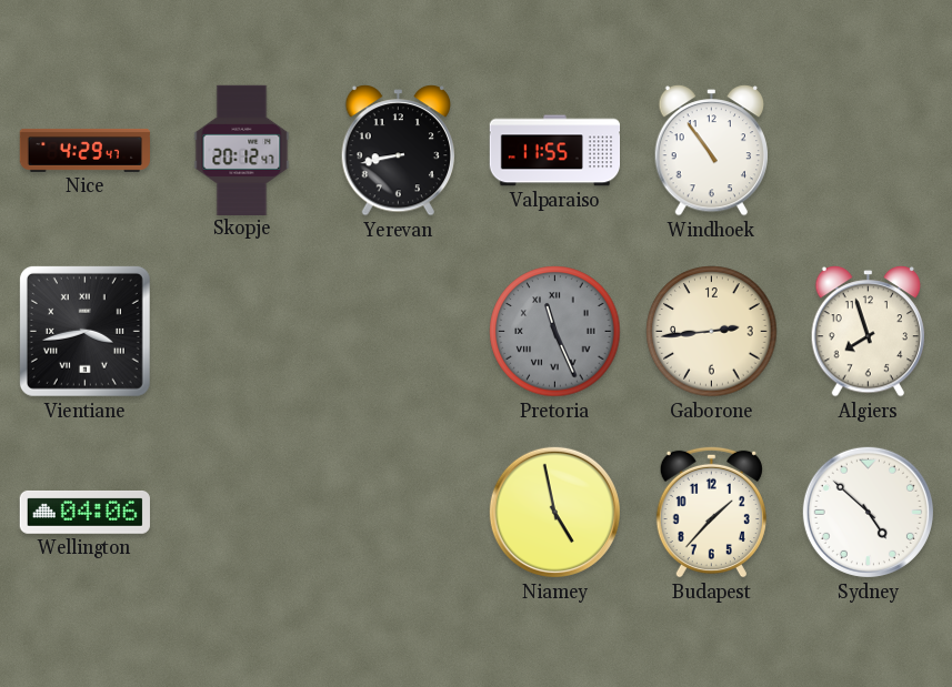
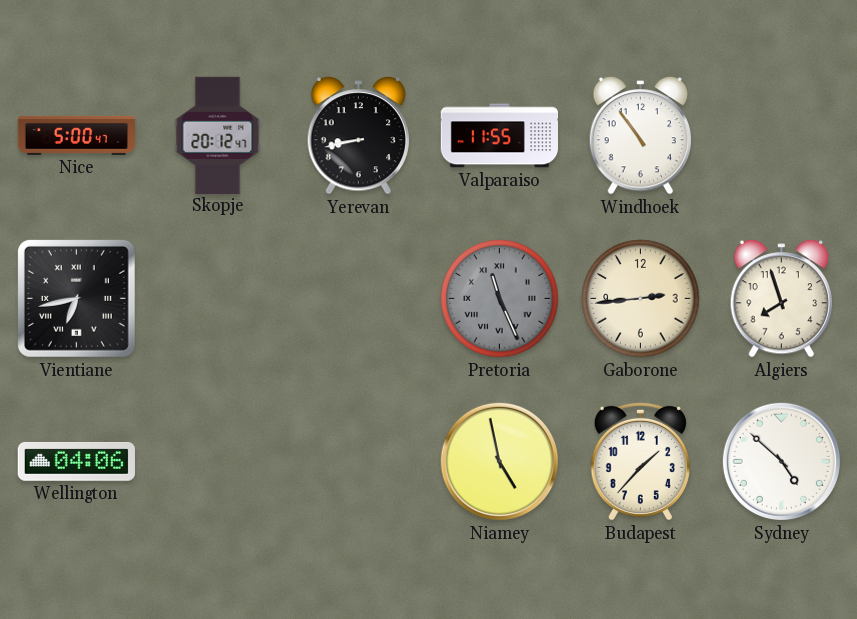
Nice: 4:29 -> 5:00
Vientiane: 3:43 -> 6:43
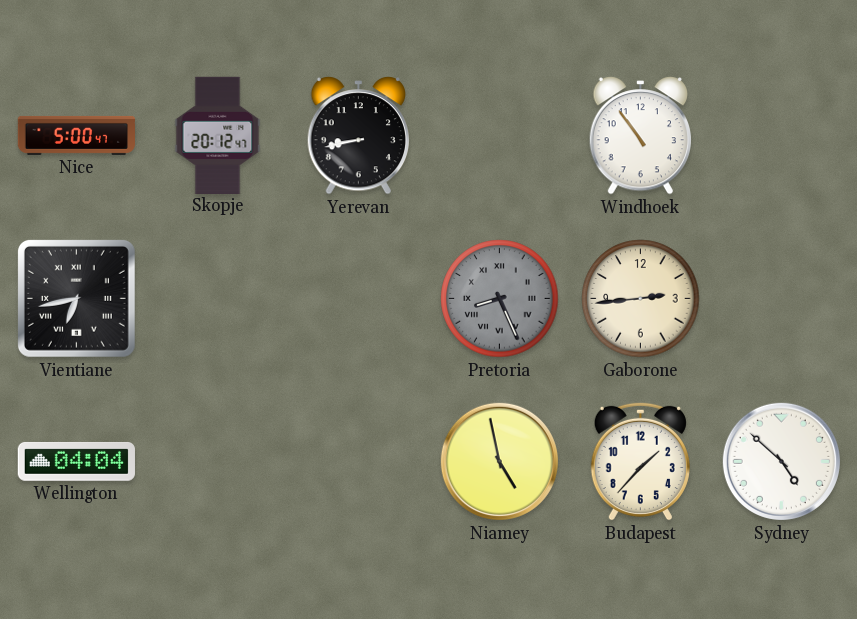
Valparaiso: 11:55 -> none
Pretoria: 11:26 -> 8:26
Algiers: 7:57 -> none
Wellington: 04:06 -> 04:04
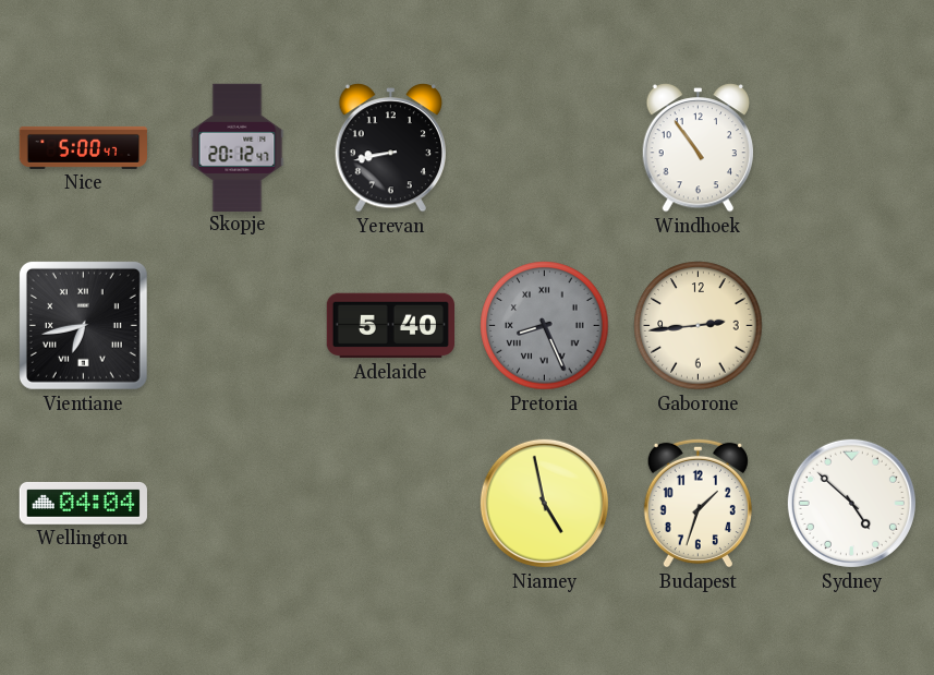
Adelaide: none -> 5:40
Budapest: 1:37 -> 1:33
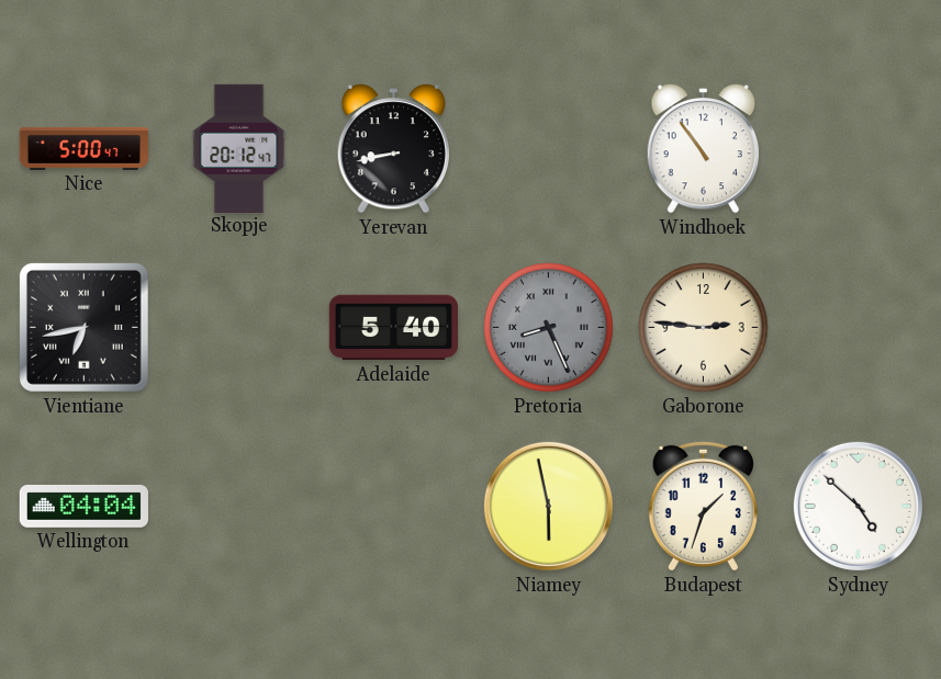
Gaborone: 2:44 -> 2:46
Niamey: 4:58 -> 5:58
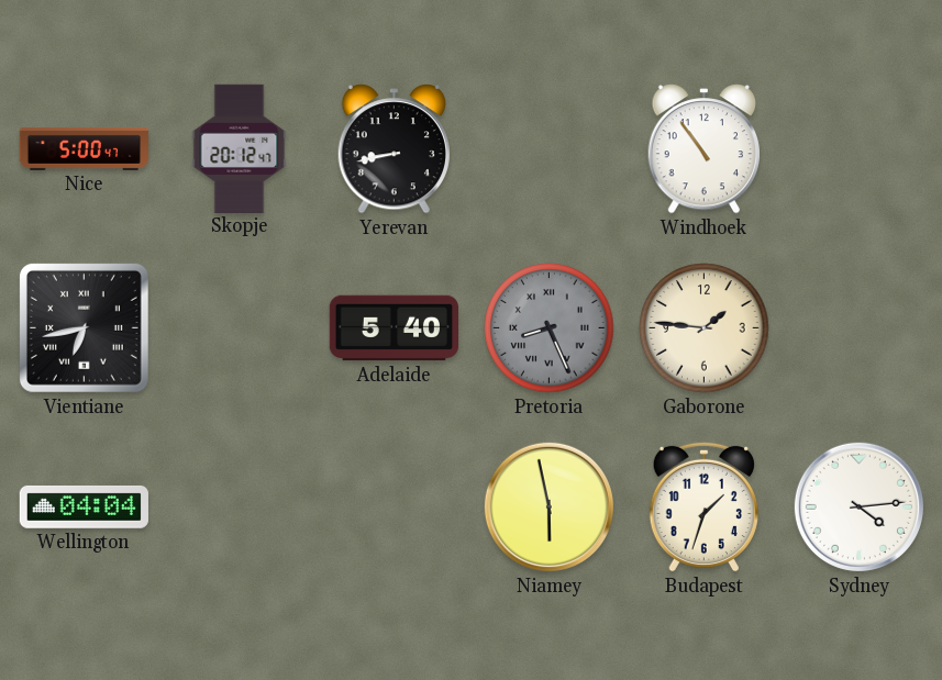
Gaborone: 2:46 -> 1:46
Sydney: 4:52 -> 4:14
